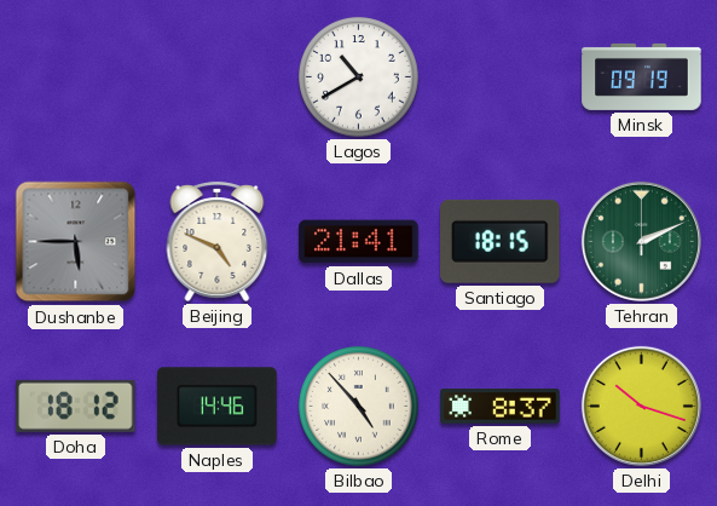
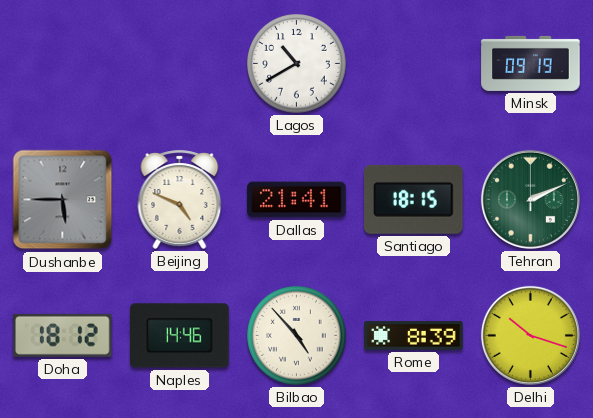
Rome: 8:37 -> 8:39
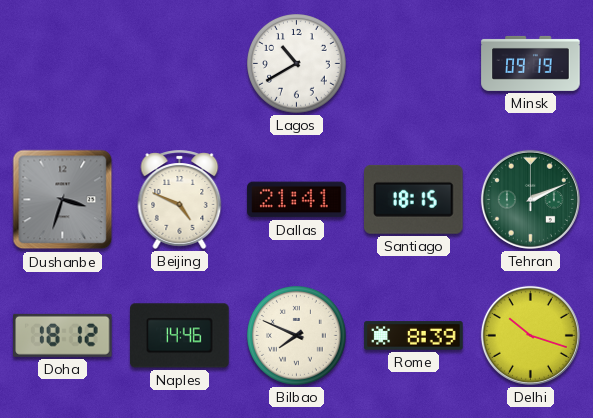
Dushanbe: 5:45 -> 3:33
Bilbao: 4:53 -> 7:49
